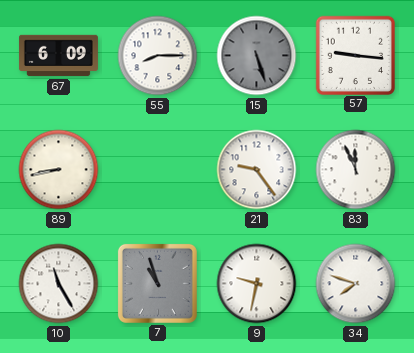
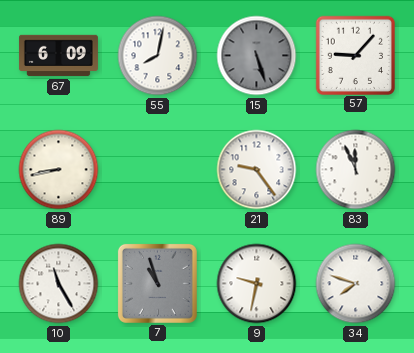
55: 8:15 -> 8:02
57: 9:16 -> 9:07
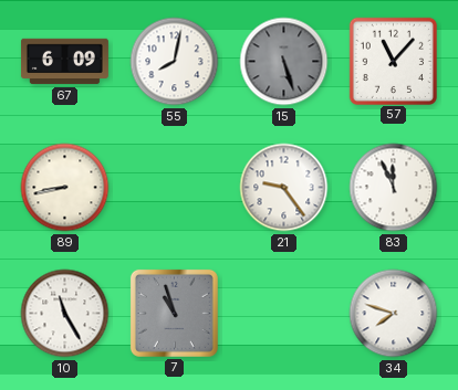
57: 9:07 -> 11:07
9: 9:32 -> none
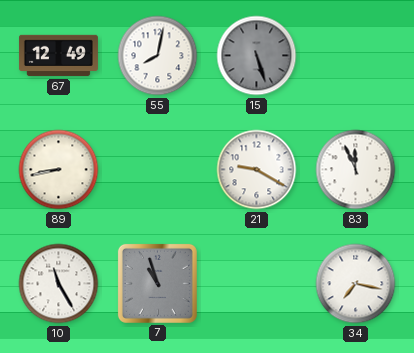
67: 6:09 -> 12:49
57: 11:07 -> none
21: 9:24 -> 9:20
34: 7:48 -> 7:17
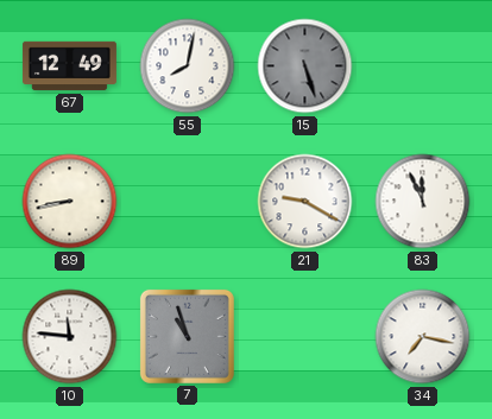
10: 11:25 -> 11:46
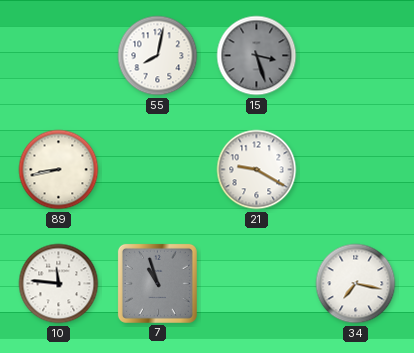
67: 12:49 -> none
15: 5:27 -> 3:27
83: 11:56 -> none
